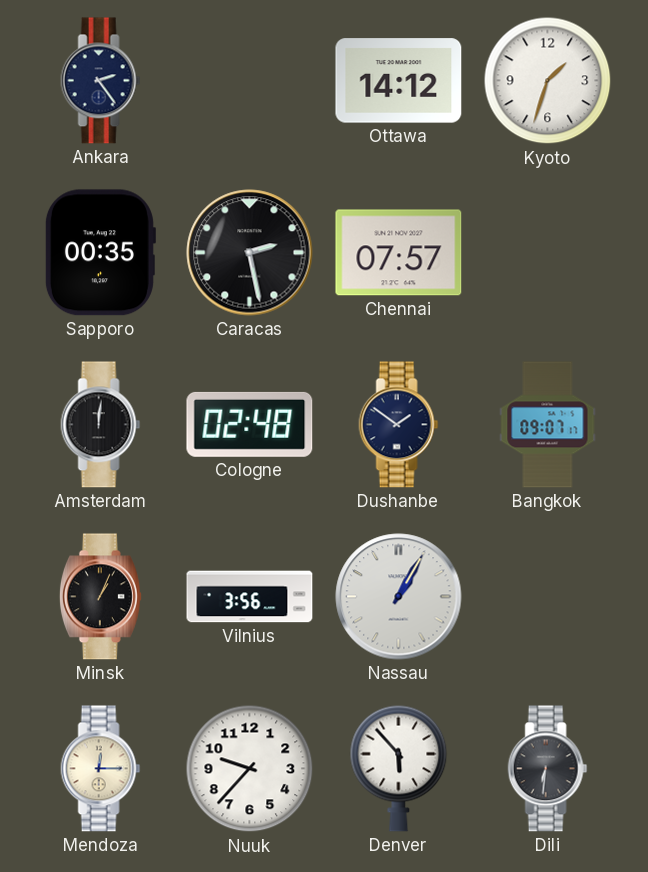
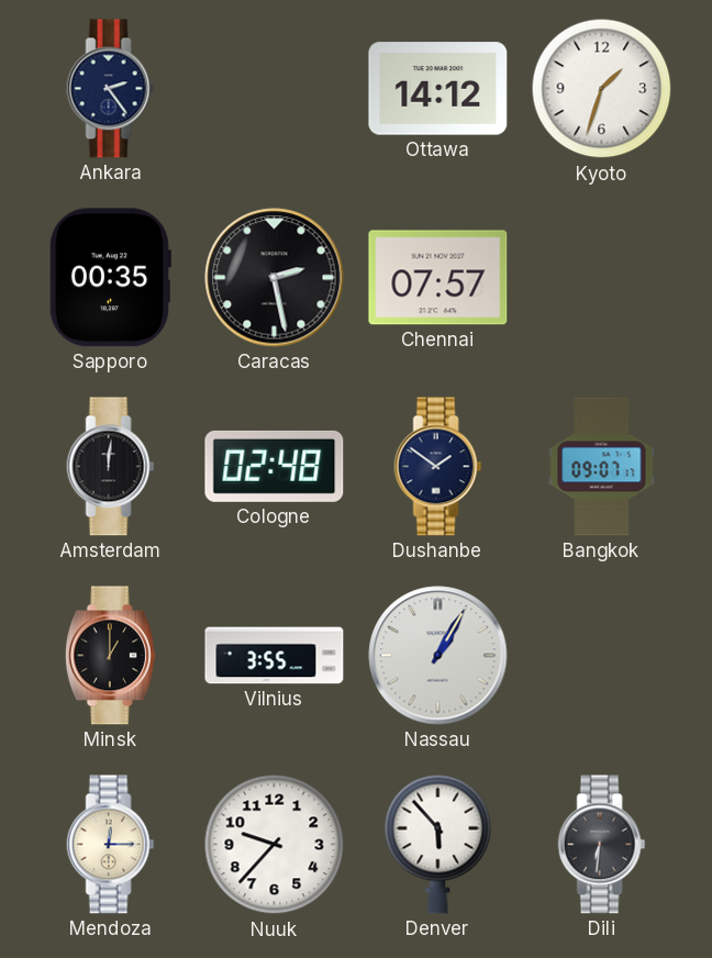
Minsk: 1:04 -> 1:00
Vilnius: 3:56 -> 3:55
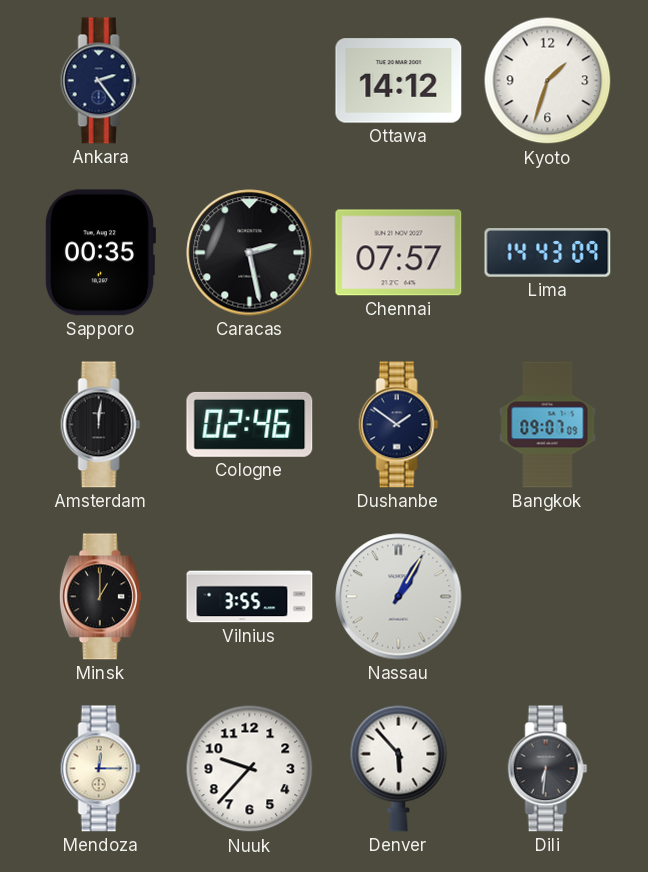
Lima: none -> 14:43
Cologne: 02:48 -> 02:46
Bangkok: 09:07:17 -> 09:07:09
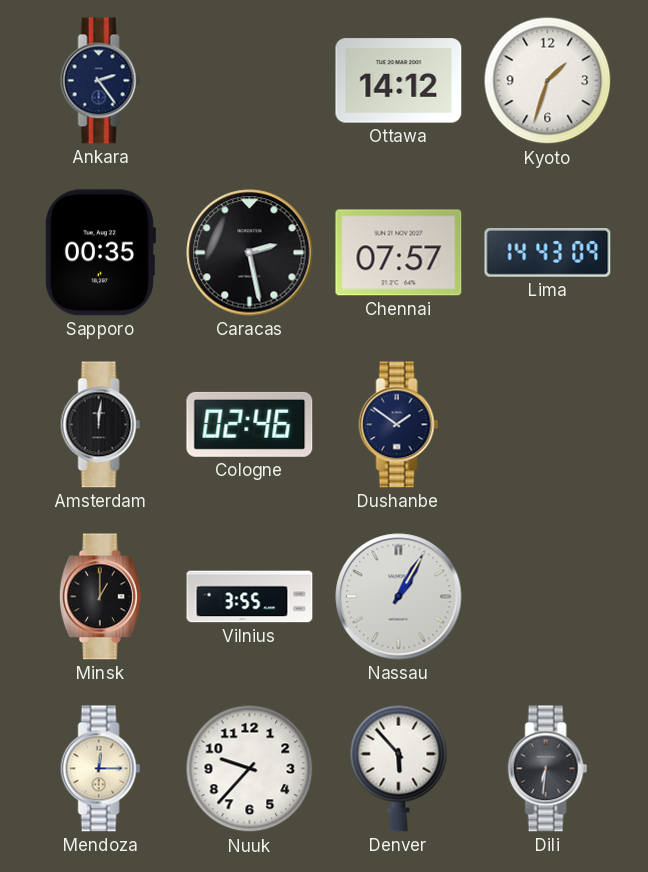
Bangkok: 09:07 -> none
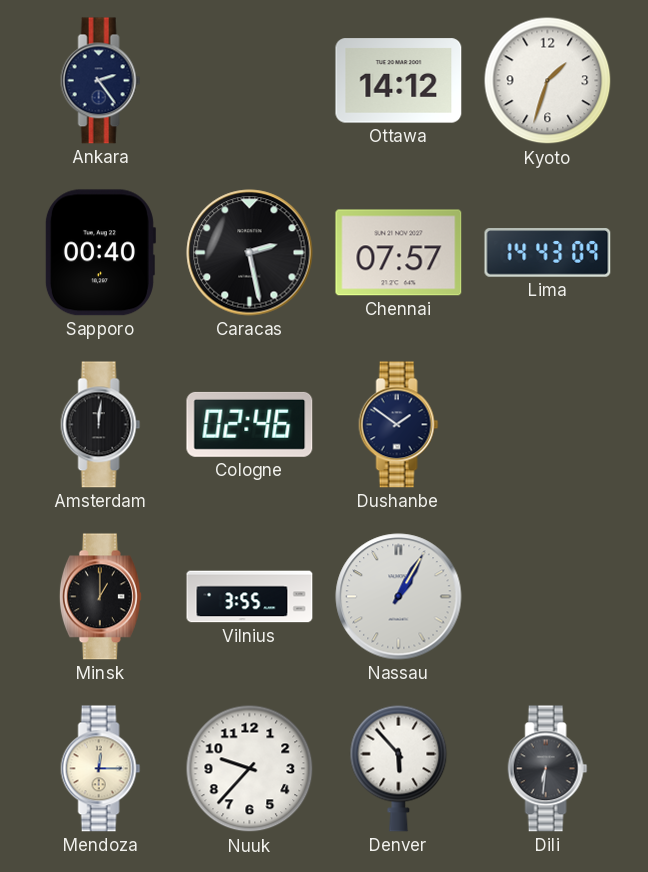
Sapporo: 00:35 -> 00:40
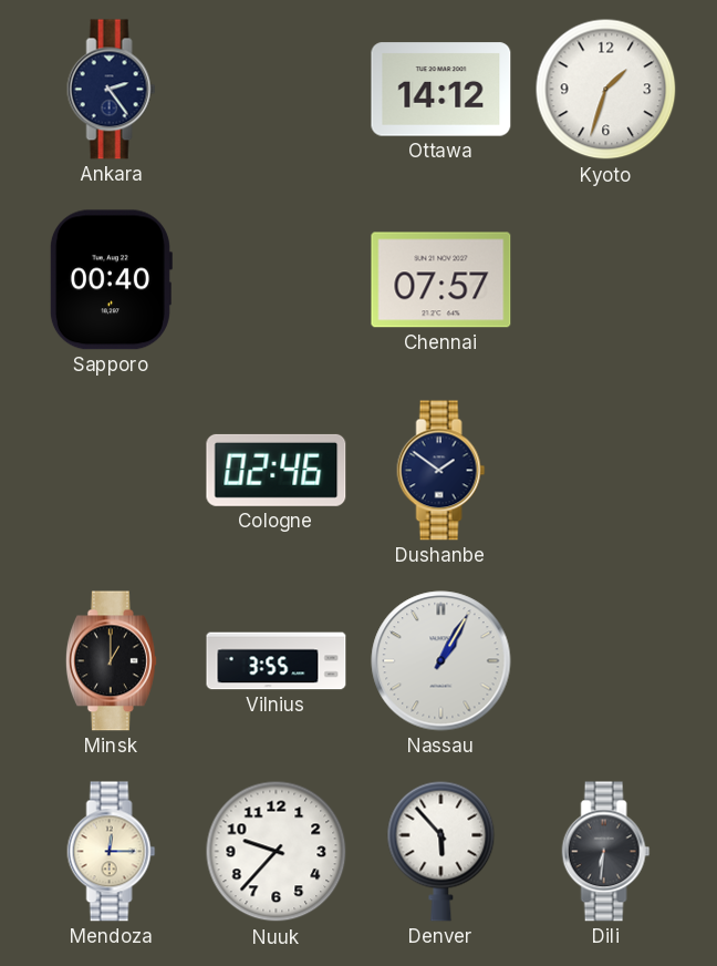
Caracas: 2:28 -> none
Lima: 14:43 -> none
Amsterdam: 12:01 -> none
